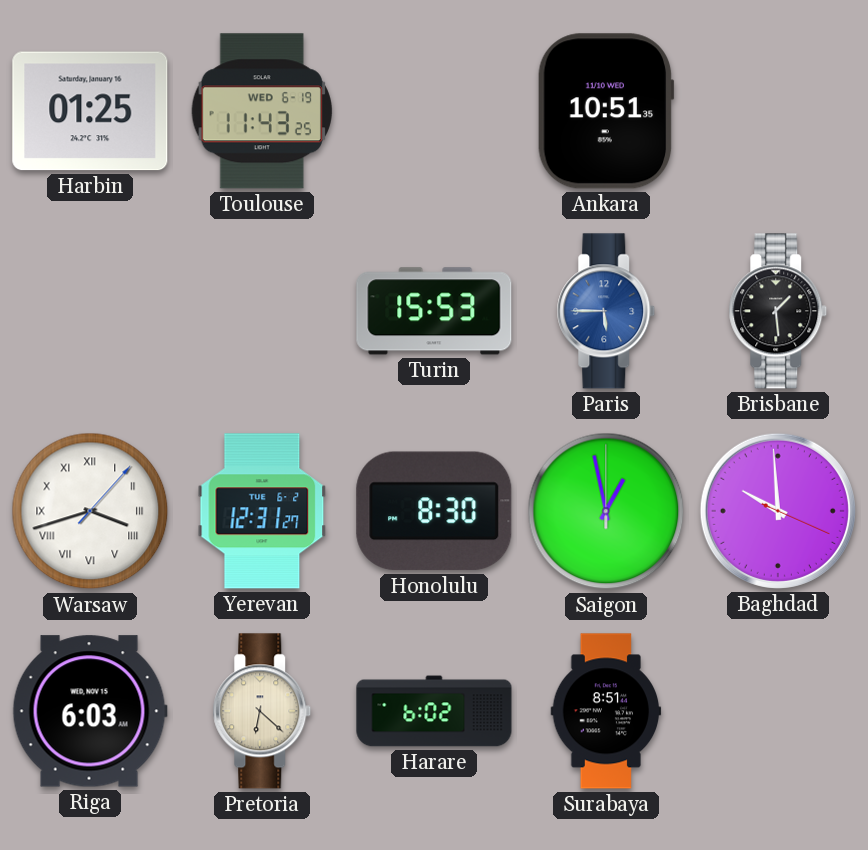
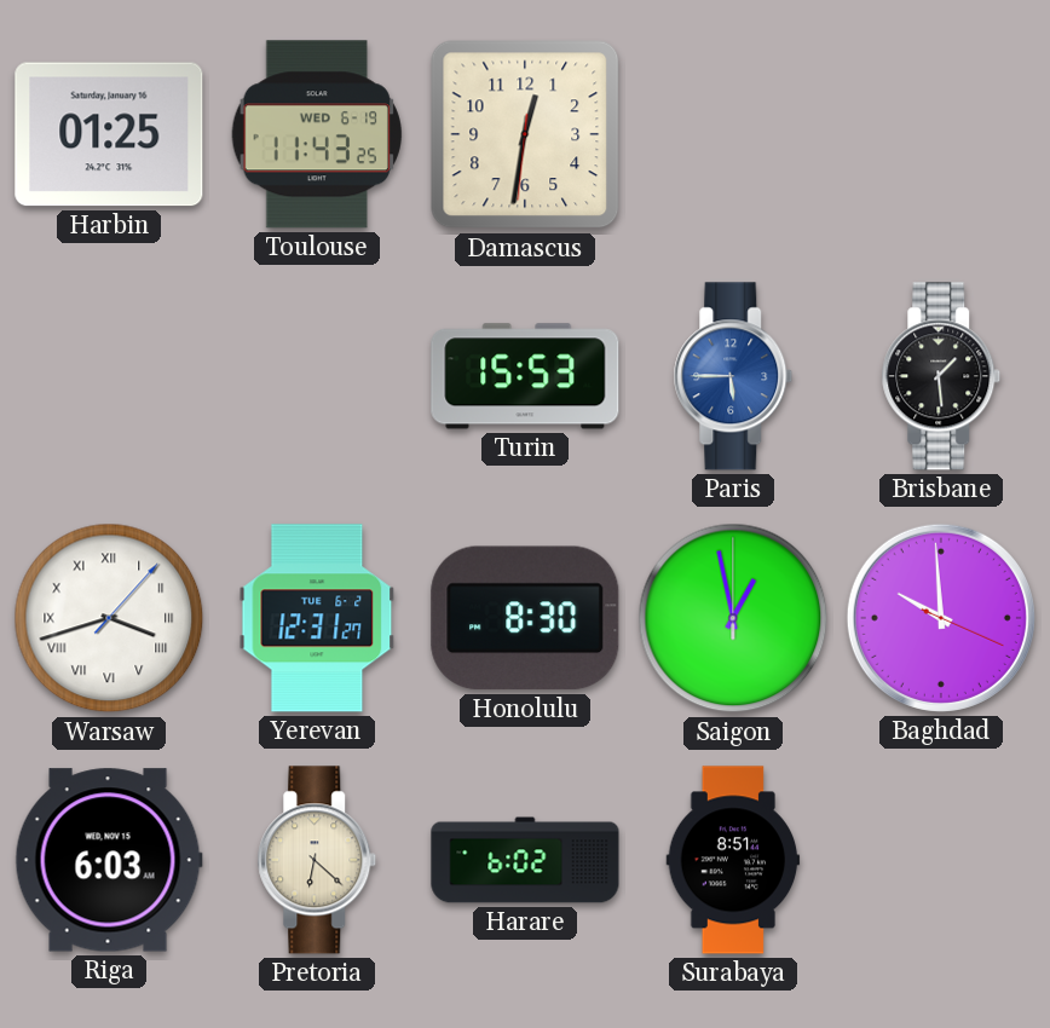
Damascus: none -> 12:31
Ankara: 10:51 -> none
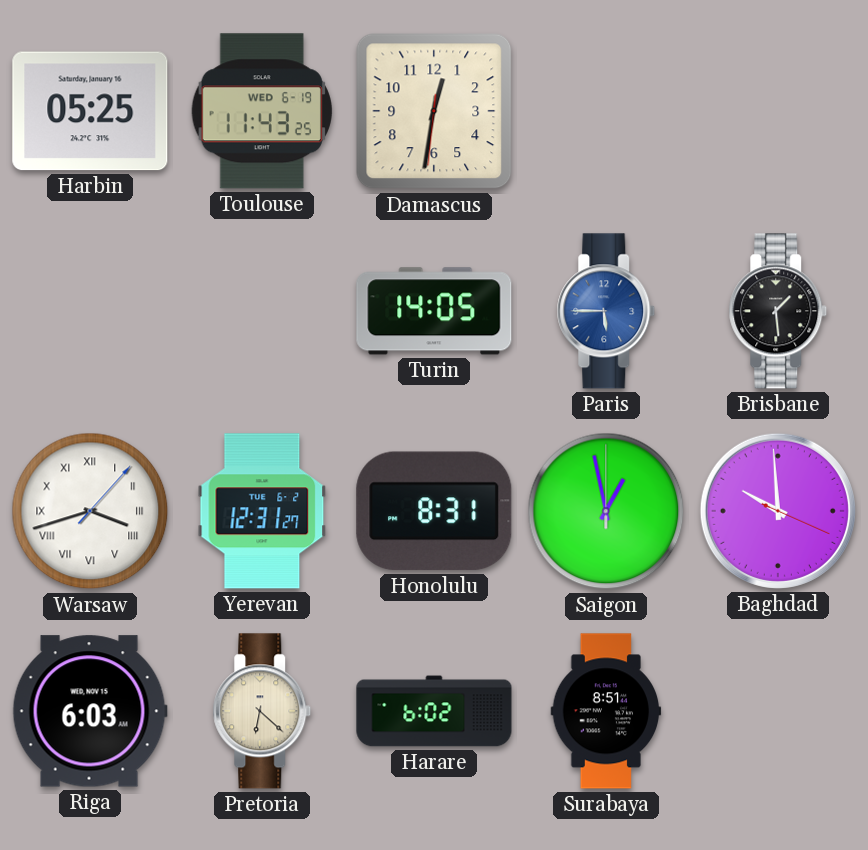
Harbin: 01:25 -> 05:25
Turin: 15:53 -> 14:05
Honolulu: 8:30 -> 8:31
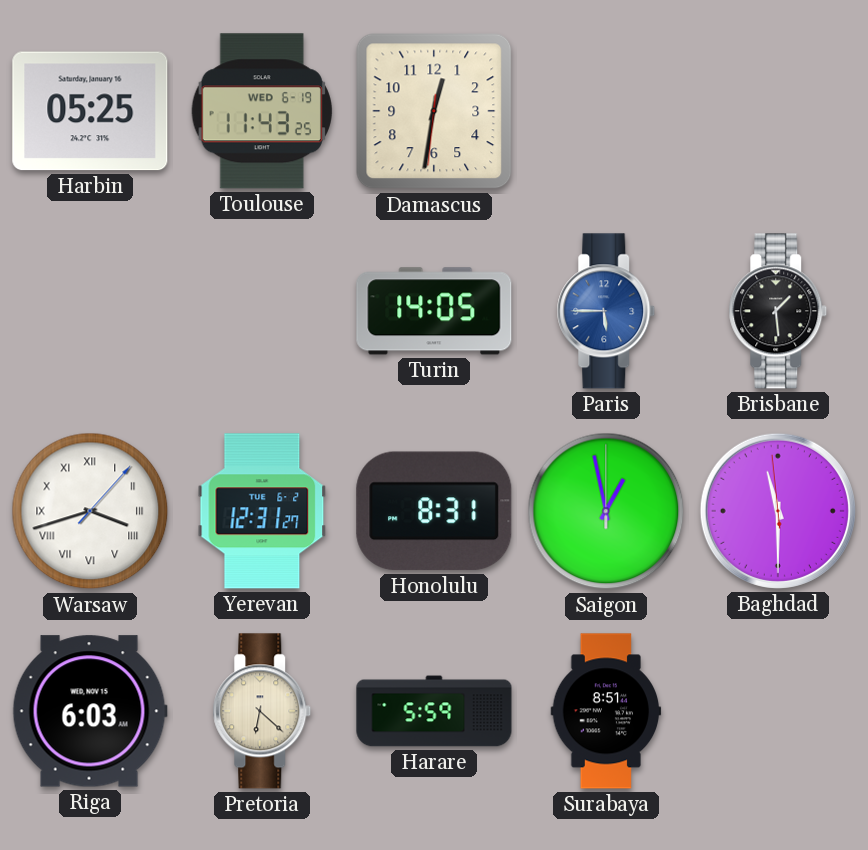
Baghdad: 9:59 -> 11:29
Harare: 6:02 -> 5:59
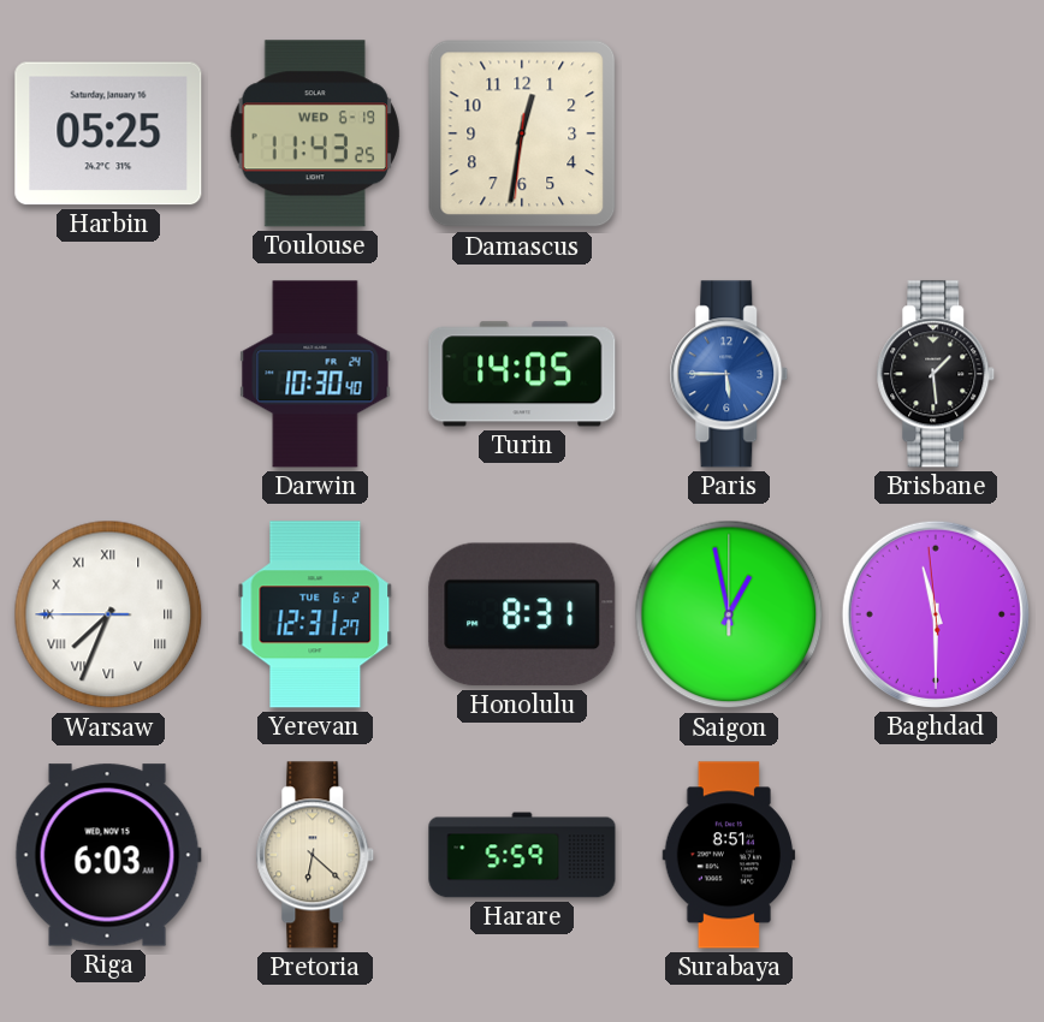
Darwin: none -> 10:30
Warsaw: 3:42 -> 7:33
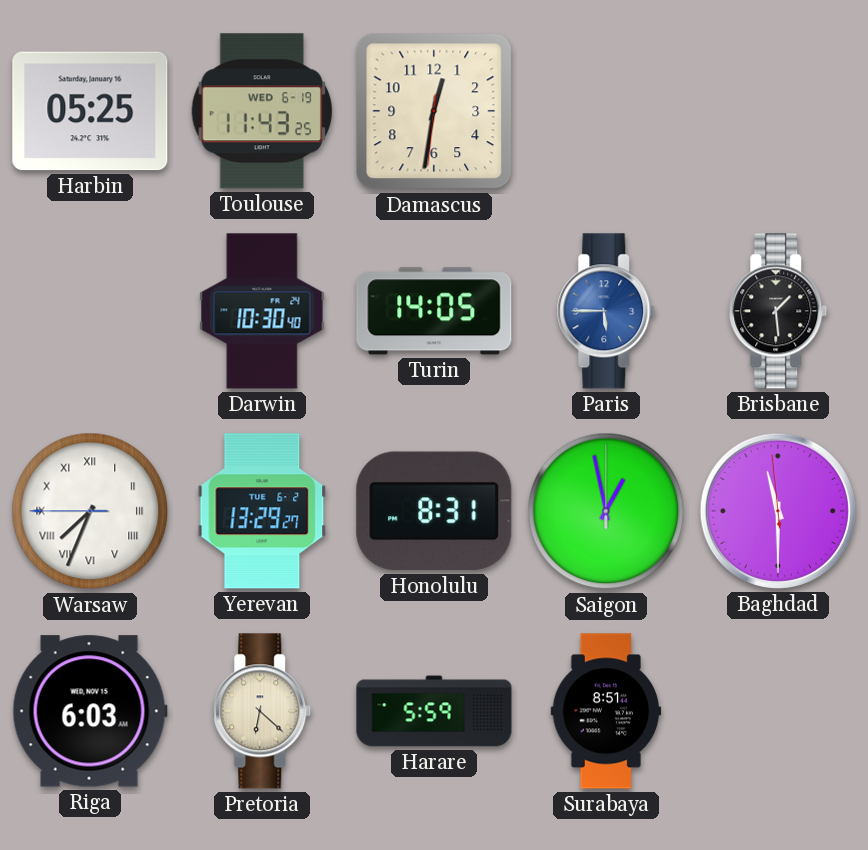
Yerevan: 12:31 -> 13:29
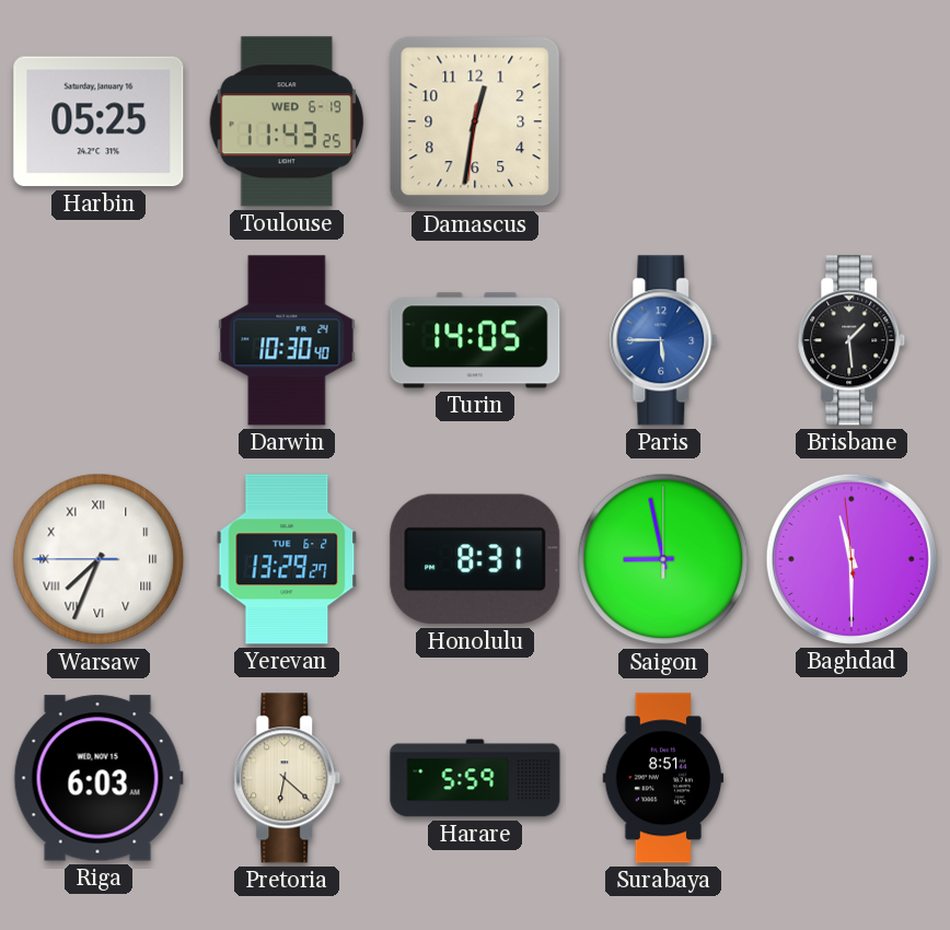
Saigon: 12:58 -> 8:58
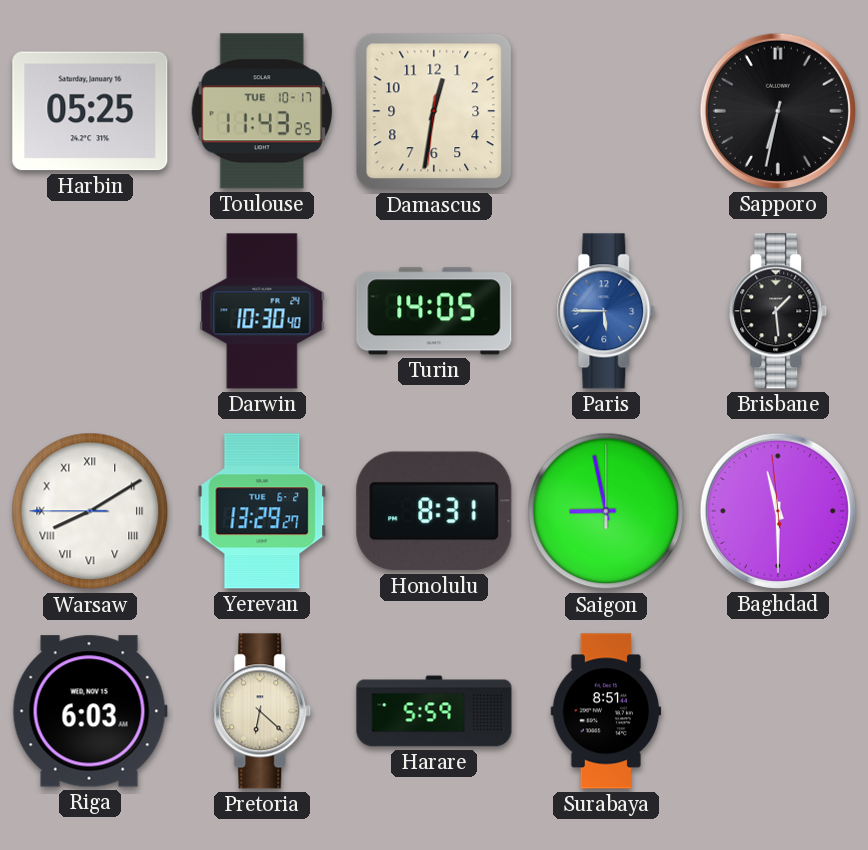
Toulouse date: WED 6-19 -> TUE 10-17
Sapporo: none -> 6:32
Warsaw: 7:33 -> 8:09
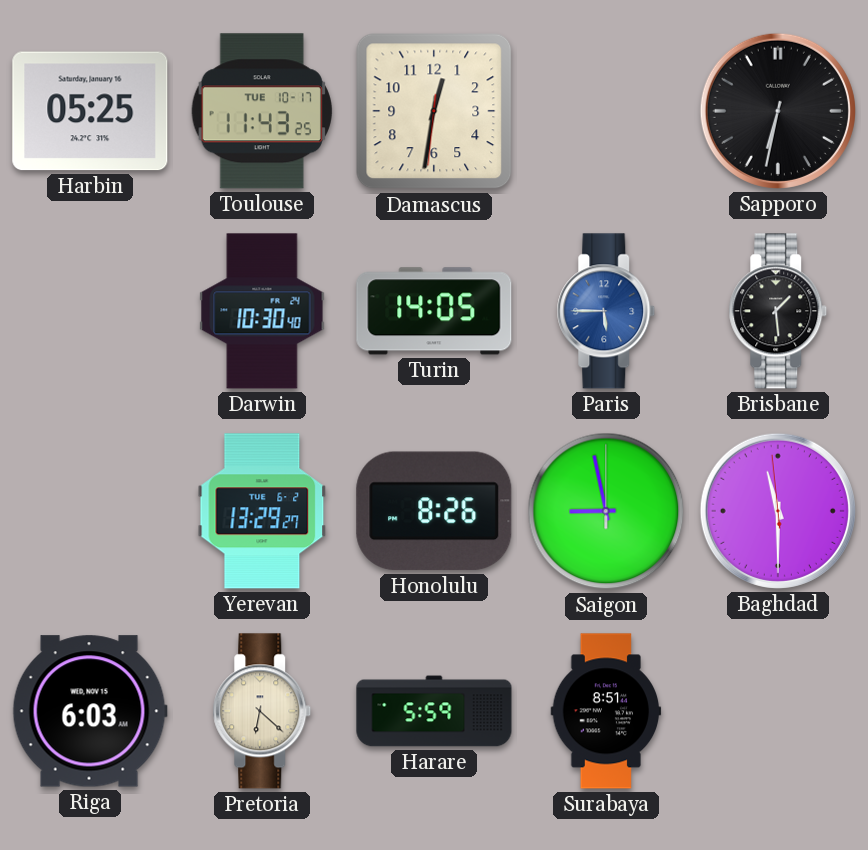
Warsaw: 8:09 -> none
Honolulu: 8:31 -> 8:26
